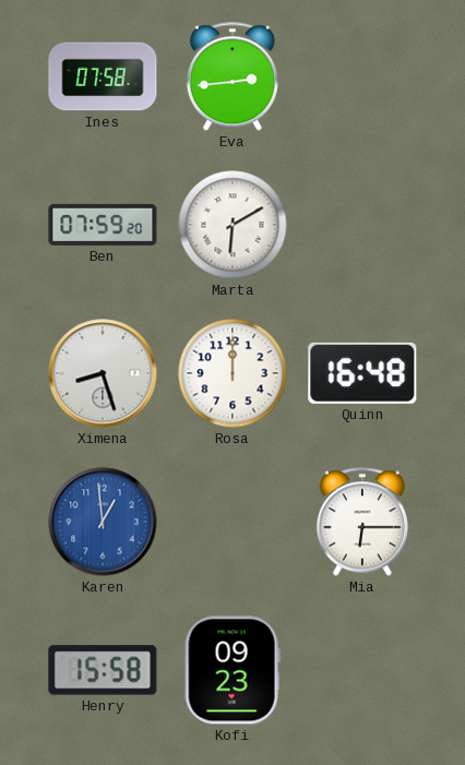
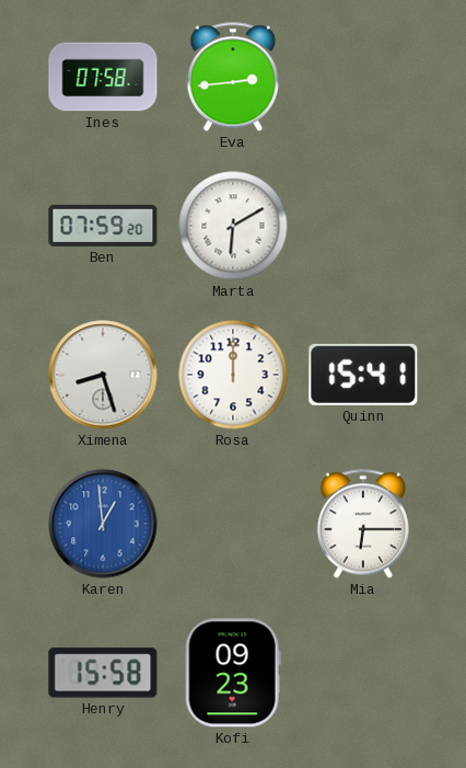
Quinn: 16:48 -> 15:41
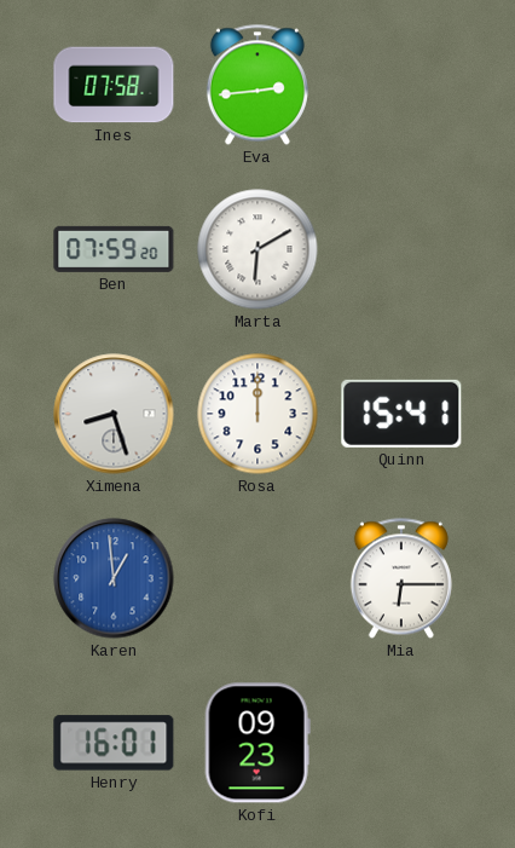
Henry: 15:58 -> 16:01
